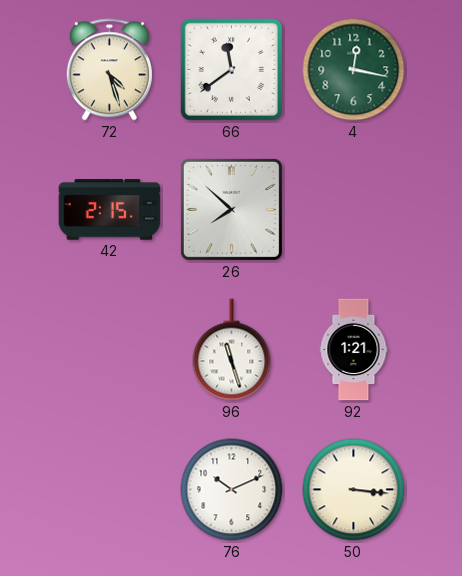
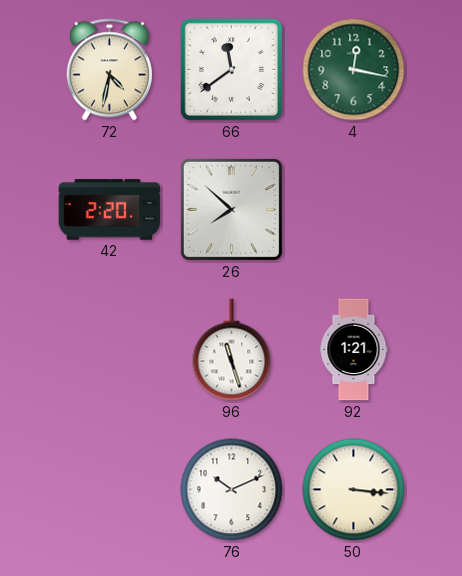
72: 4:27 -> 4:32
42: 2:15 -> 2:20
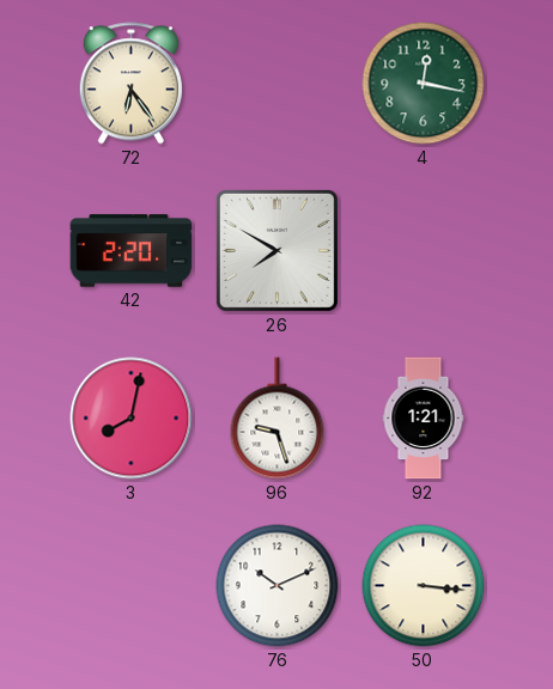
72: 4:32 -> 6:24
66: 11:39 -> none
26: 7:52 -> 7:50
3: none -> 8:02
96: 11:27 -> 9:27
